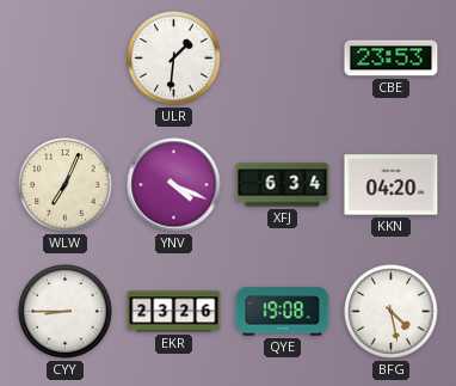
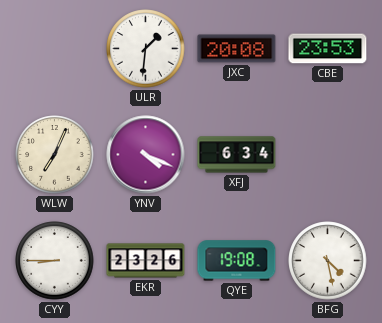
JXC: none -> 20:08
KKN: 04:20 -> none
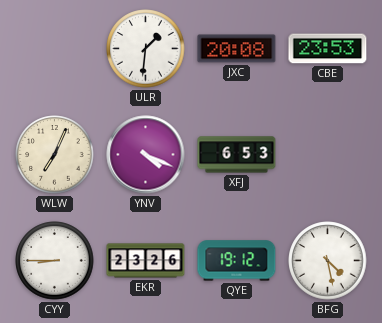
XFJ: 6:34 -> 6:53
QYE: 19:08 -> 19:12
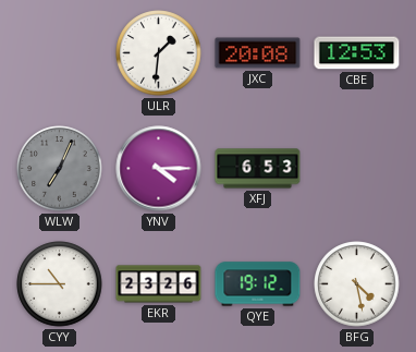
CBE: 23:53 -> 12:53
WLW dial: cream -> grey
YNV: 4:19 -> 4:15
CYY: 8:45 -> 10:45
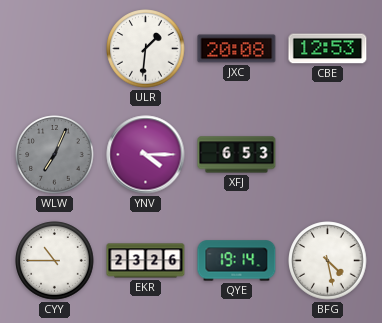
QYE: 19:12 -> 19:14
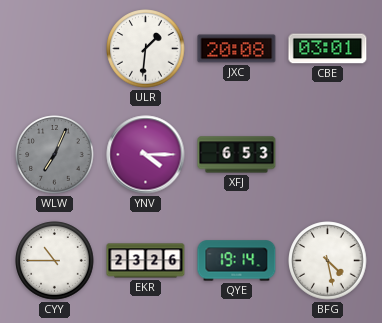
CBE: 12:53 -> 03:01
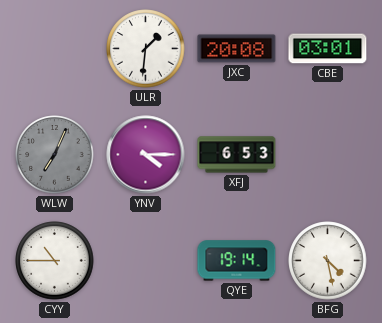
EKR: 23:26 -> none
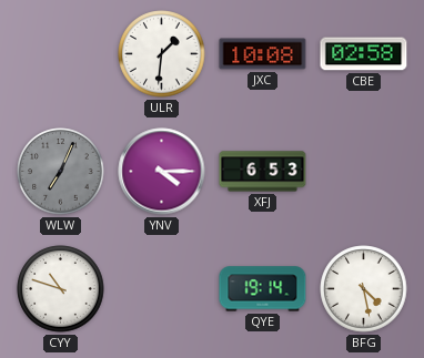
JXC: 20:08 -> 10:08
CBE: 03:01 -> 02:58
CYY: 10:45 -> 10:48
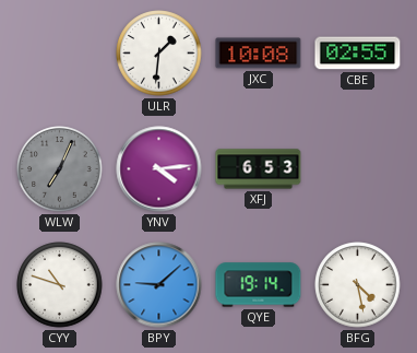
CBE: 02:58 -> 02:55
YNV: 4:15 -> 4:14
BPY: none -> 9:08
